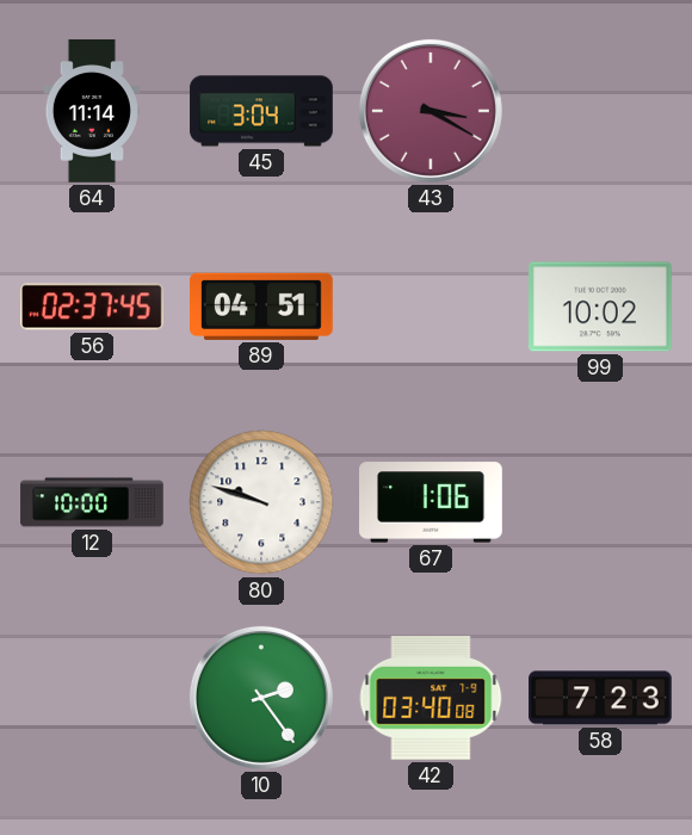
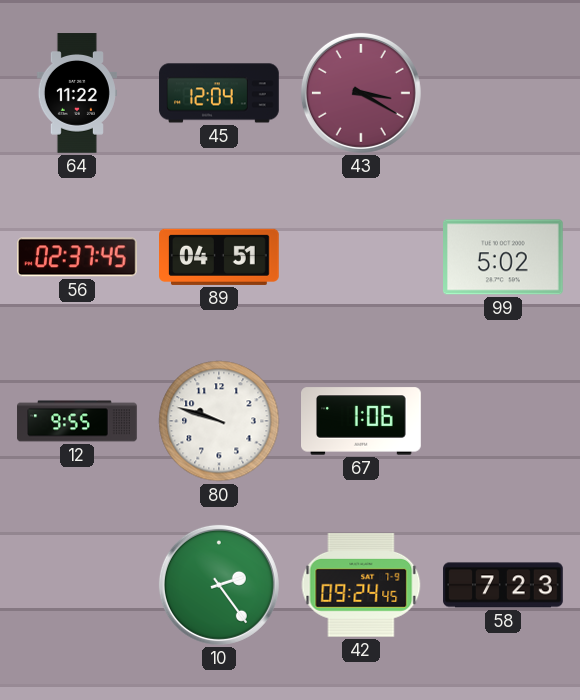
64: 11:14 -> 11:22
45: 3:04 -> 12:04
99: 10:02 -> 5:02
12: 10:00 -> 9:55
42: 03:40 -> 09:24
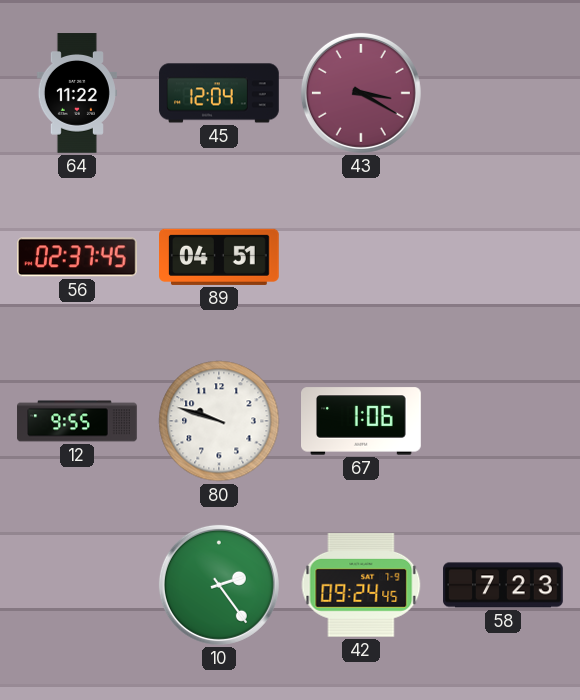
99: 5:02 -> none
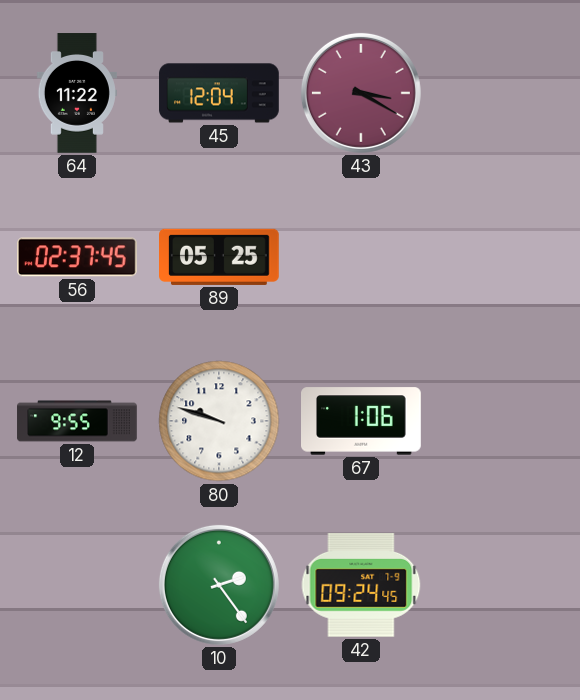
89: 04:51 -> 05:25
58: 7:23 -> none
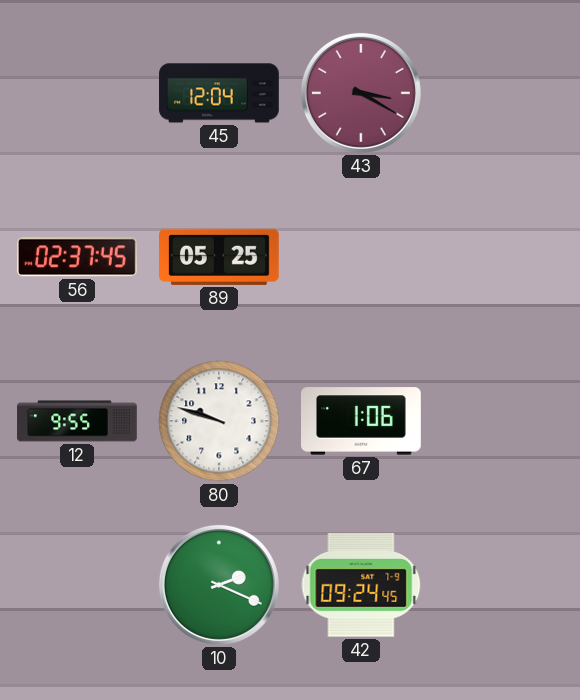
64: 11:22 -> none
10: 2:24 -> 2:19
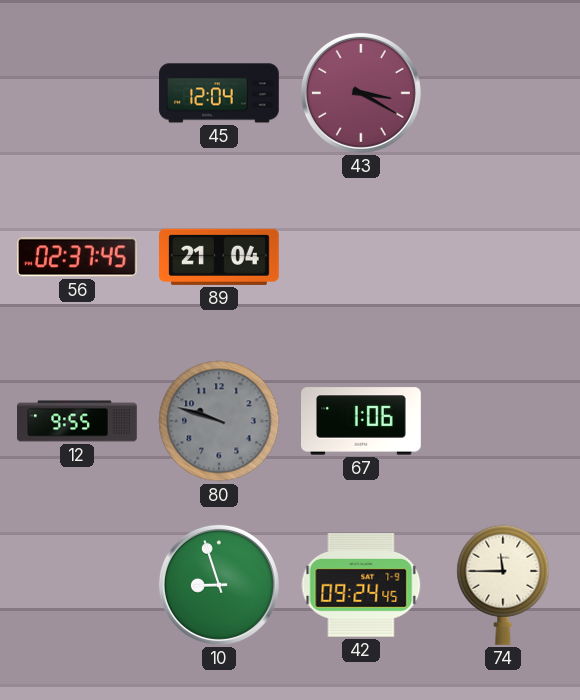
89: 05:25 -> 21:04
80 dial: white -> grey
10: 2:19 -> 8:57
74: none -> 11:45
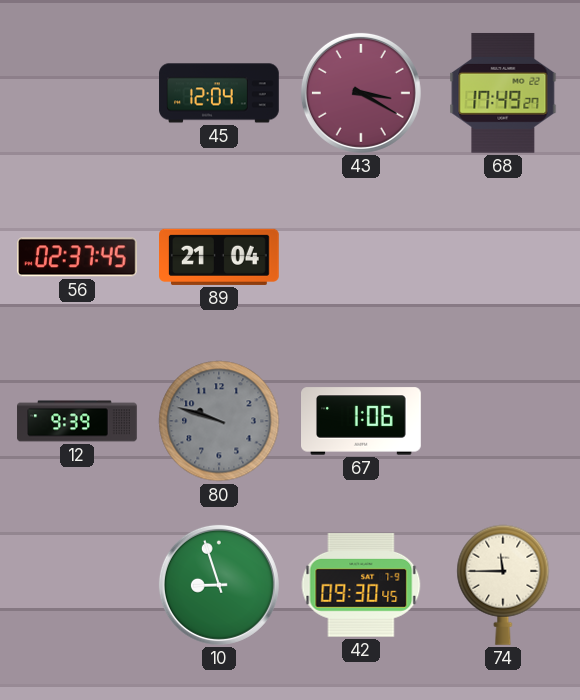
68: none -> 17:49
12: 9:55 -> 9:39
42: 09:24 -> 09:30
